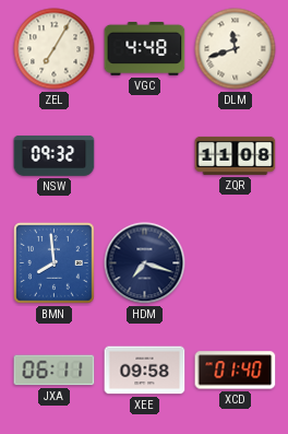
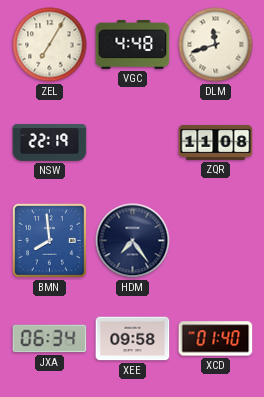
NSW: 09:32 -> 22:19
HDM: 7:18 -> 7:24
JXA: 06:11 -> 06:34
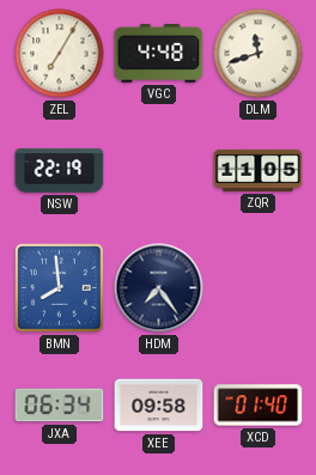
ZQR: 11:08 -> 11:05
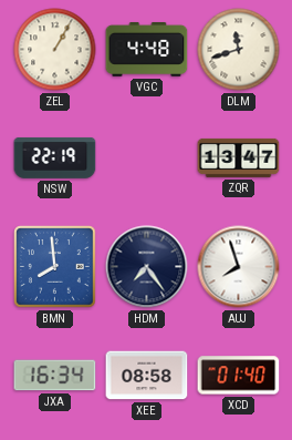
ZEL: 7:05 -> 1:05
ZQR: 11:05 -> 13:47
AUJ: none -> 7:57
JXA: 06:34 -> 16:34
XEE: 09:58 -> 08:58
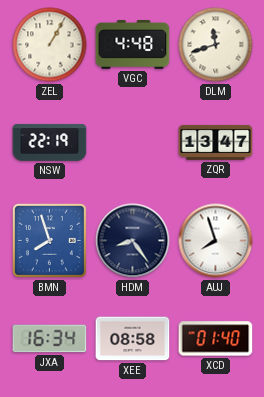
BMN: 7:59 -> 7:57
HDM: 7:24 -> 8:24
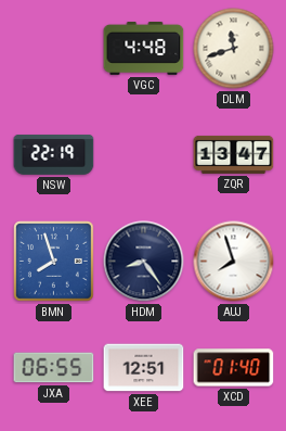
ZEL: 1:05 -> none
JXA: 16:34 -> 06:55
XEE: 08:58 -> 12:51
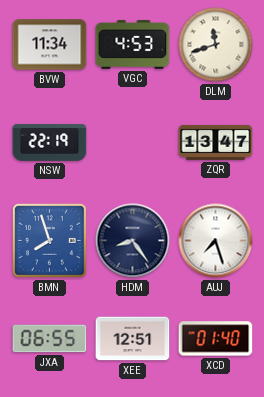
BVW: none -> 11:34
VGC: 4:48 -> 4:53
AUJ: 7:57 -> 7:27
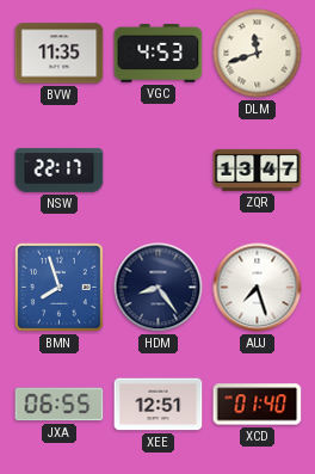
BVW: 11:34 -> 11:35
NSW: 22:19 -> 22:17
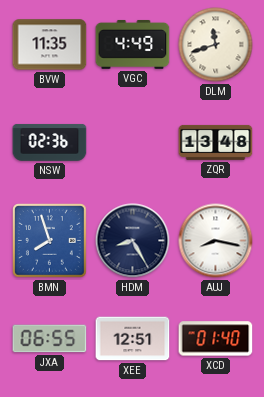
VGC: 4:53 -> 4:49
NSW: 22:17 -> 02:36
ZQR: 13:47 -> 13:48
HDM: 8:24 -> 8:25
AUJ: 7:27 -> 8:17
